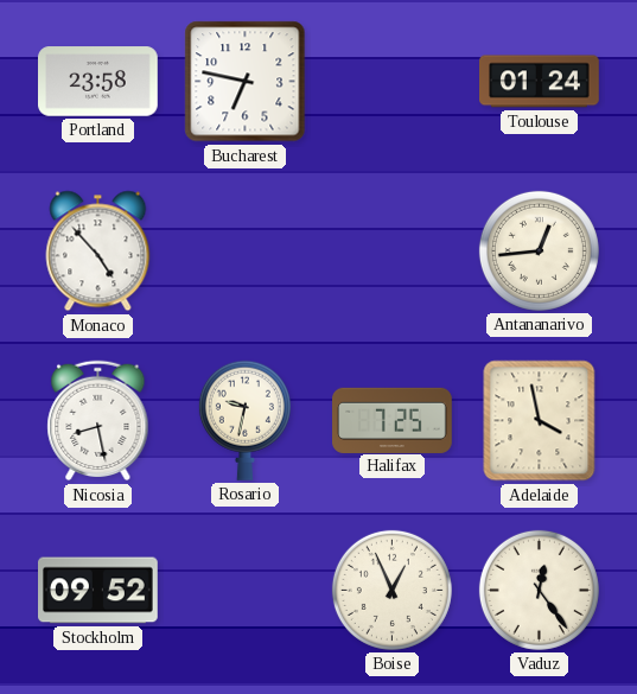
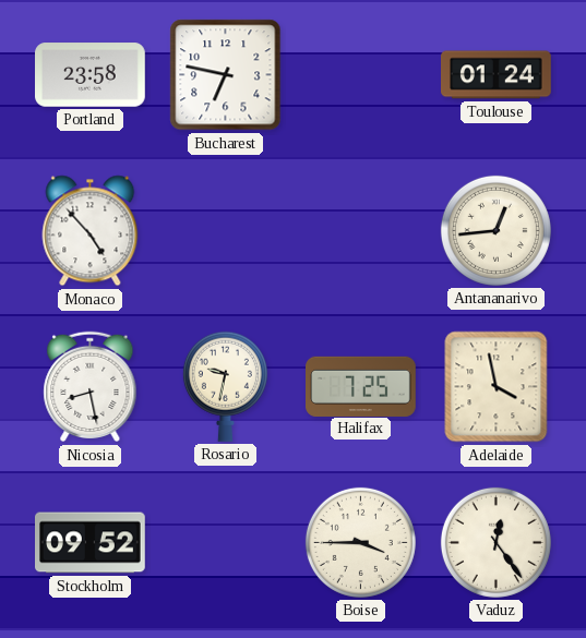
Boise: 12:56 -> 3:45
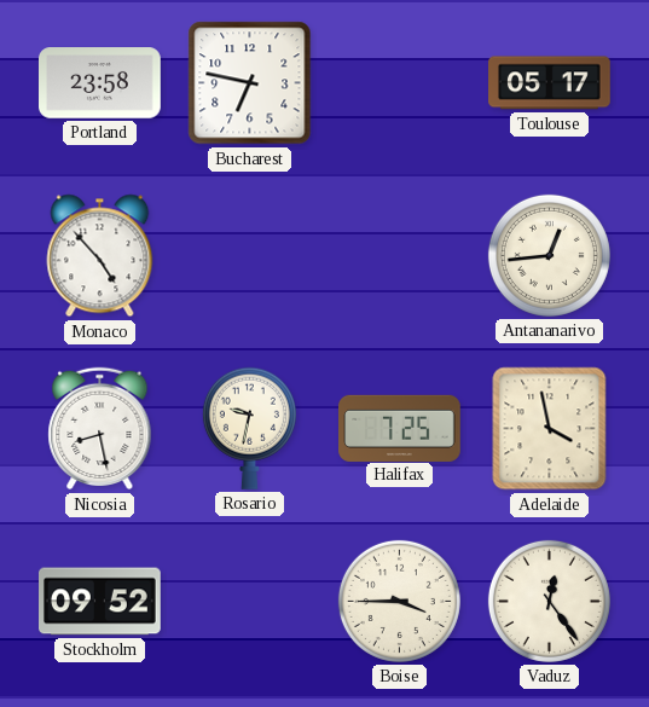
Toulouse: 01:24 -> 05:17
